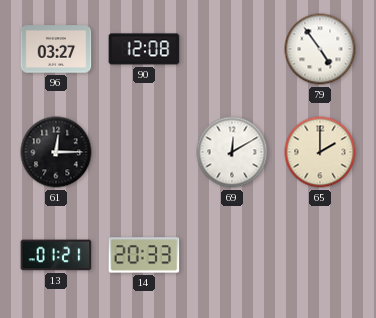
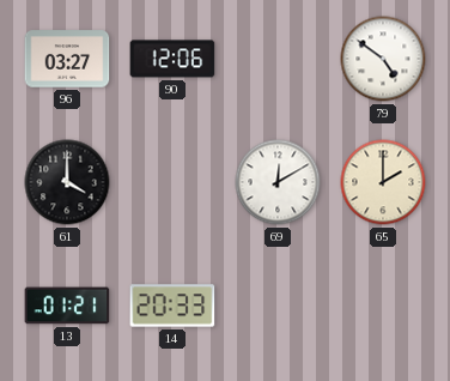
90: 12:08 -> 12:06
79: 4:54 -> 4:51
61: 12:15 -> 4:00
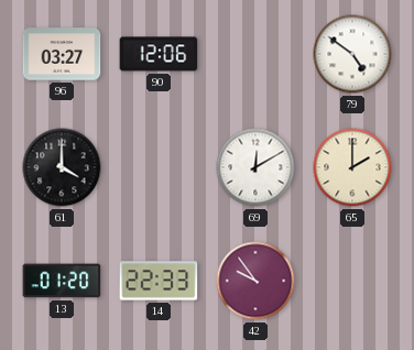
13: 01:21 -> 01:20
14: 20:33 -> 22:33
42: none -> 9:54
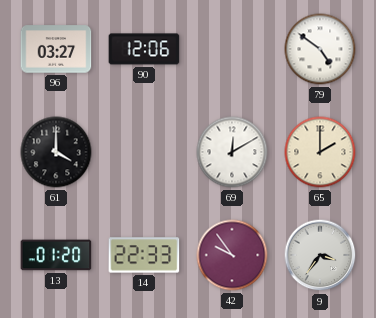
9: none -> 3:36
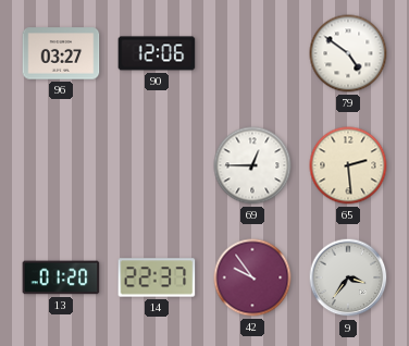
61: 4:00 -> none
69: 12:10 -> 12:45
65: 2:00 -> 2:29
14: 22:33 -> 22:37
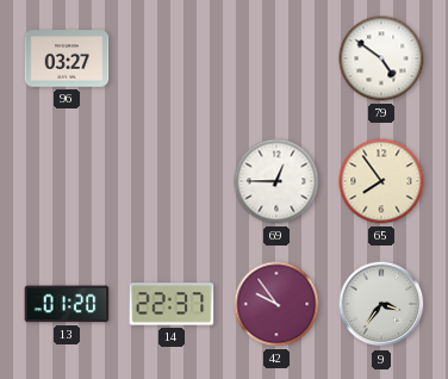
90: 12:06 -> none
65: 2:29 -> 7:54
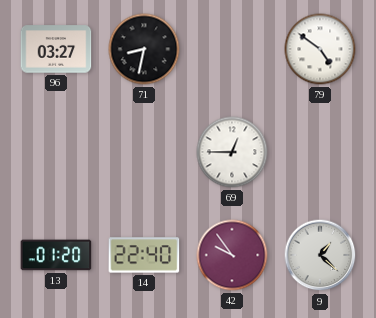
71: none -> 8:32
65: 7:54 -> none
14: 22:37 -> 22:40
9: 3:36 -> 1:22
